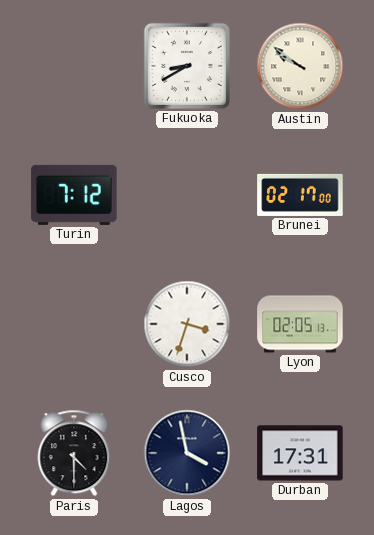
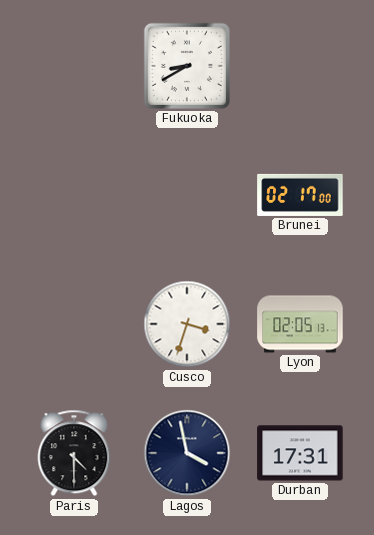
Austin: 9:51 -> none
Turin: 7:12 -> none
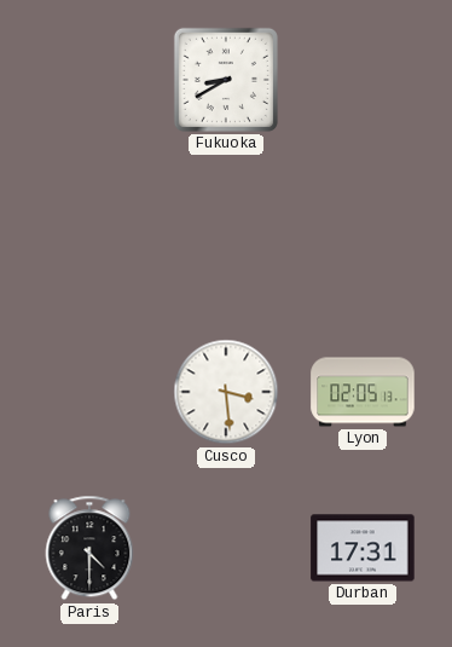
Brunei: 02:17 -> none
Cusco: 3:33 -> 3:29
Lagos: 3:58 -> none
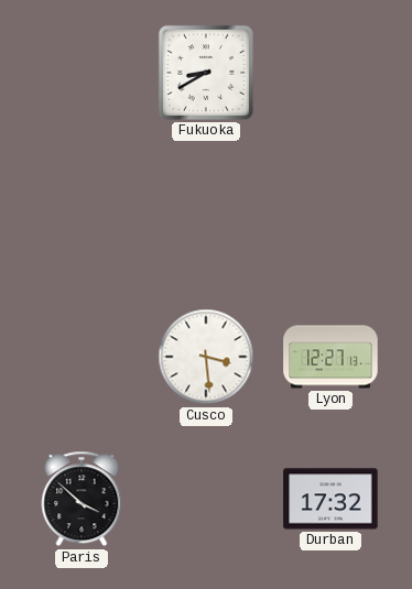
Lyon: 02:05 -> 12:27
Paris: 4:30 -> 3:52
Durban: 17:31 -> 17:32
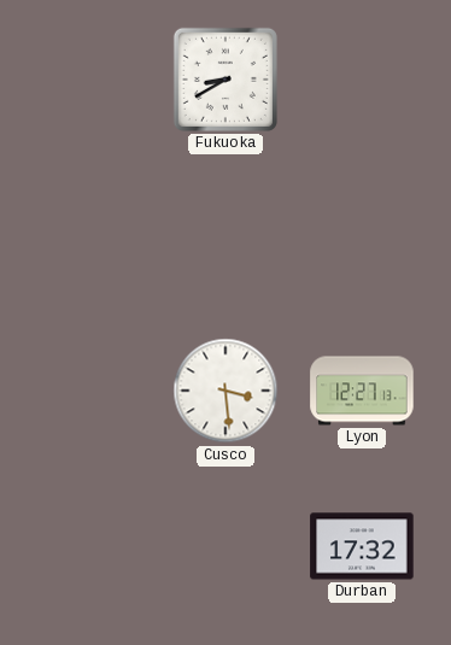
Paris: 3:52 -> none
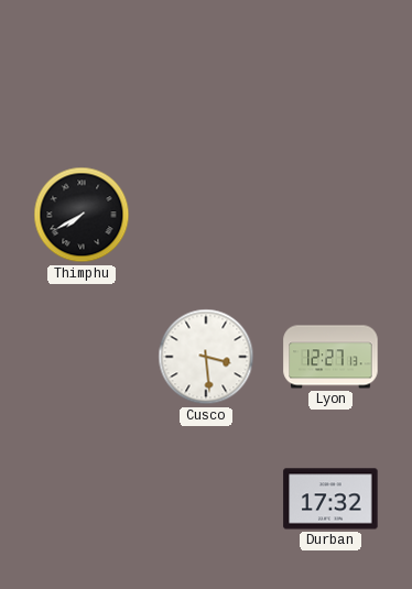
Fukuoka: 8:40 -> none
Thimphu: none -> 7:40
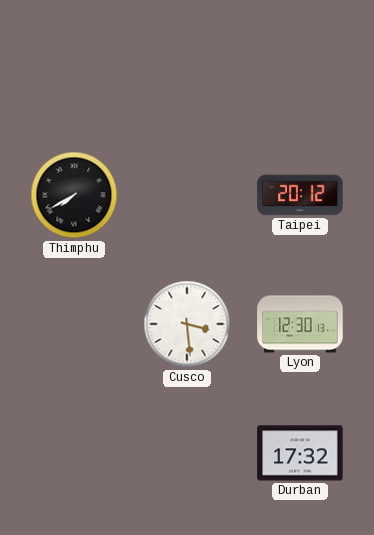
Taipei: none -> 20:12
Lyon: 12:27 -> 12:30
